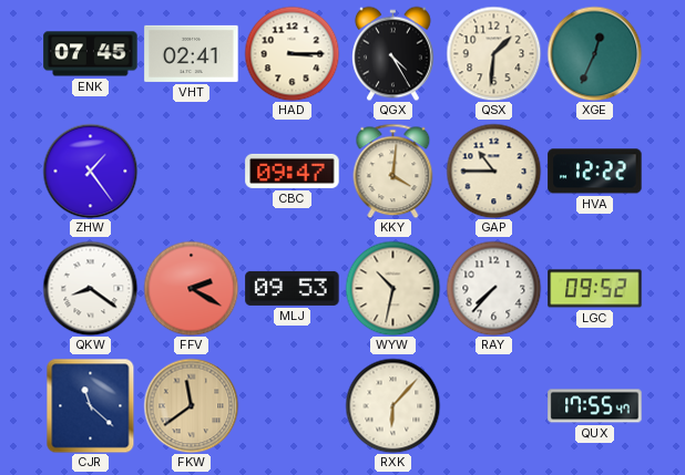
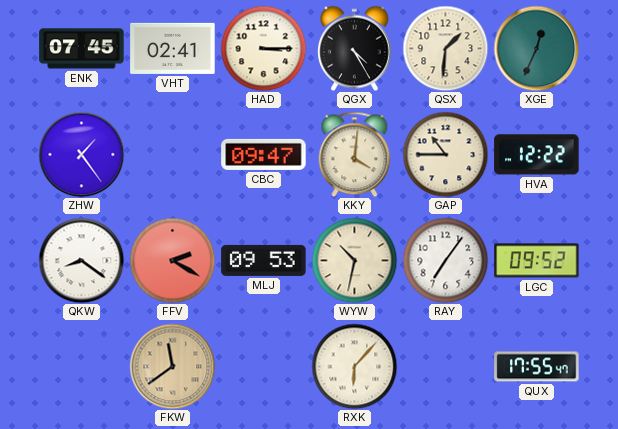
RAY: 7:37 -> 7:06
CJR: 11:22 -> none
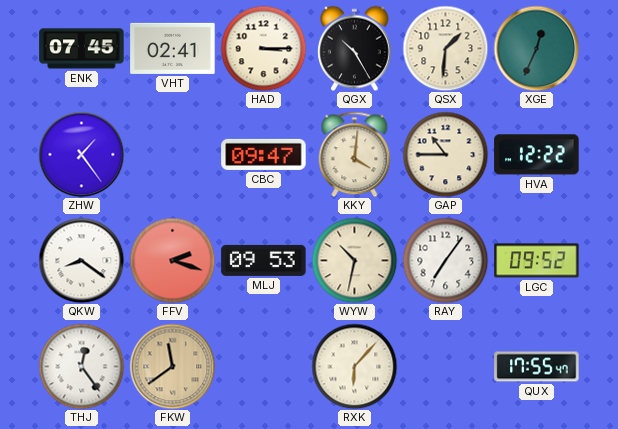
QGX: 4:25 -> 10:25
FFV: 2:20 -> 2:18
THJ: none -> 12:24
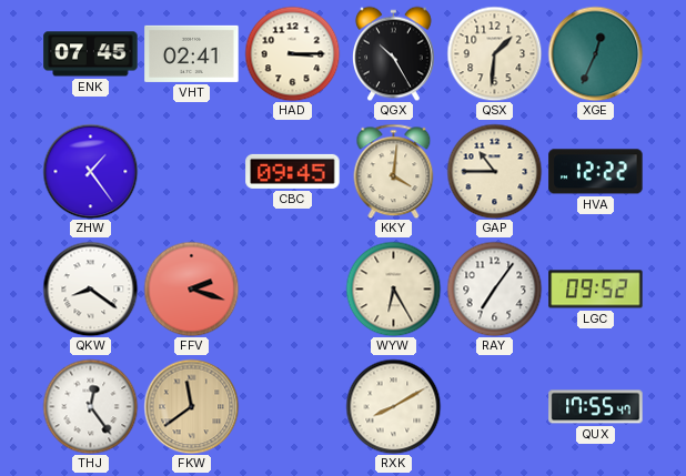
CBC: 09:47 -> 09:45
MLJ: 09:53 -> none
WYW: 10:32 -> 6:25
RXK: 6:07 -> 8:10
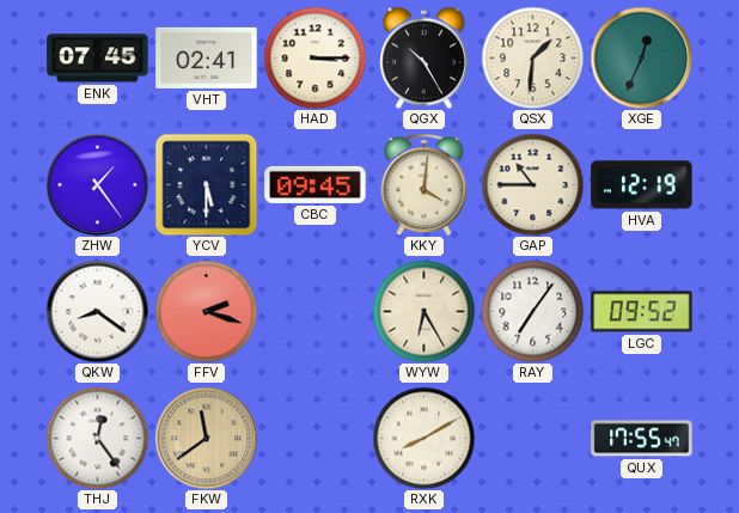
YCV: none -> 5:30
HVA: 12:22 -> 12:19
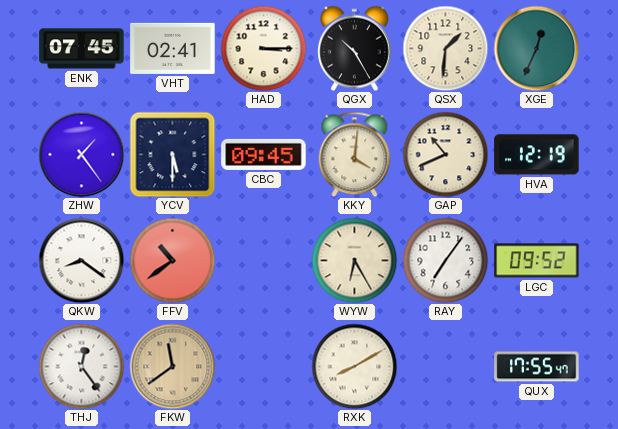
GAP: 10:45 -> 10:41
FFV: 2:18 -> 10:39
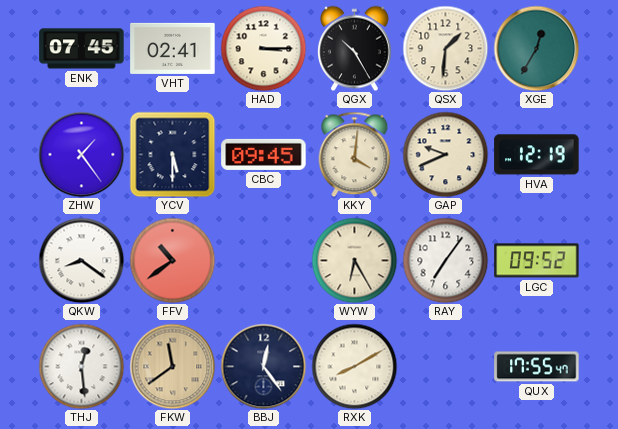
XGE: 12:34 -> 12:35
GAP: 10:41 -> 9:41
THJ: 12:24 -> 12:29
BBJ: none -> 12:24
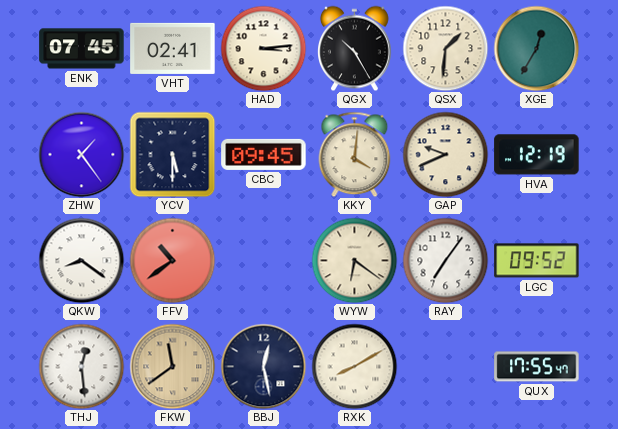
HAD: 3:15 -> 3:14
WYW: 6:25 -> 6:21
BBJ: 12:24 -> 12:28
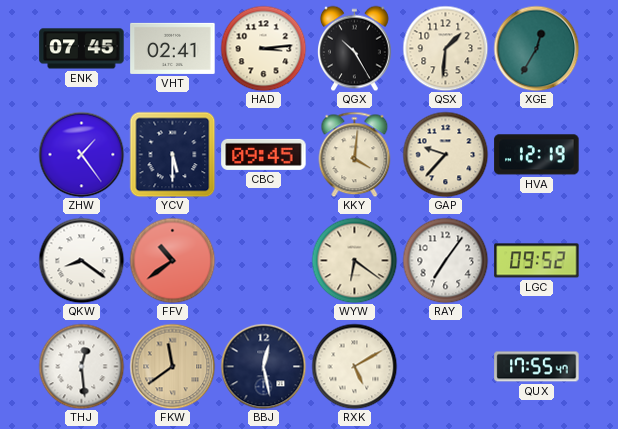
GAP: 9:41 -> 9:37
RXK: 8:10 -> 5:10
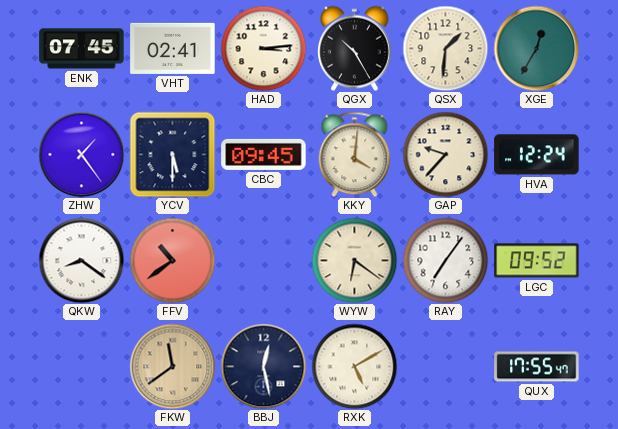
HVA: 12:19 -> 12:24
THJ: 12:29 -> none
